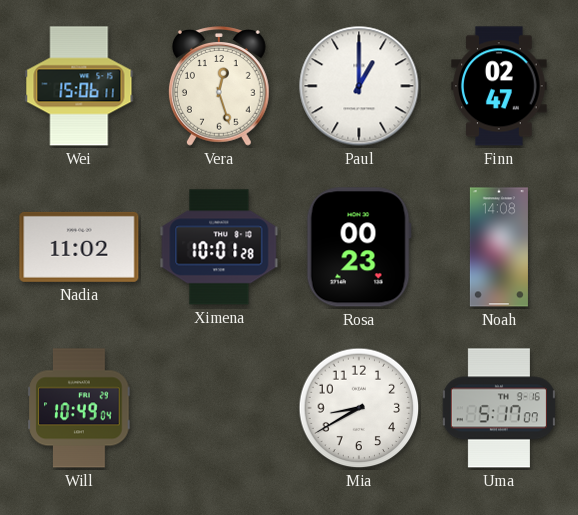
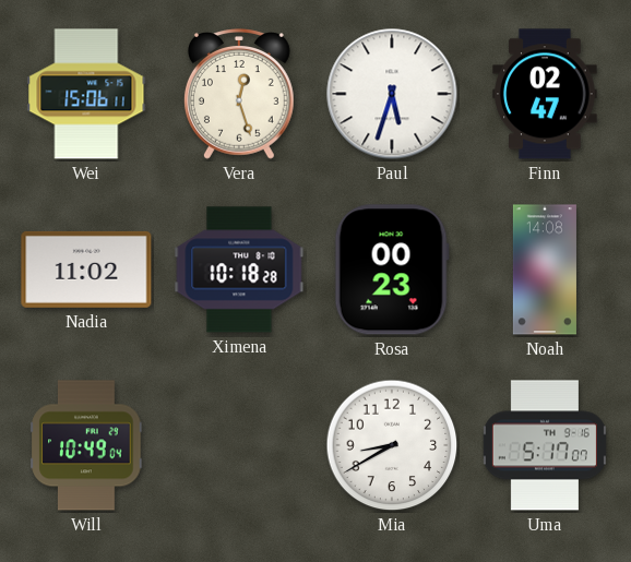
Paul: 1:00 -> 5:33
Ximena: 10:01 -> 10:18
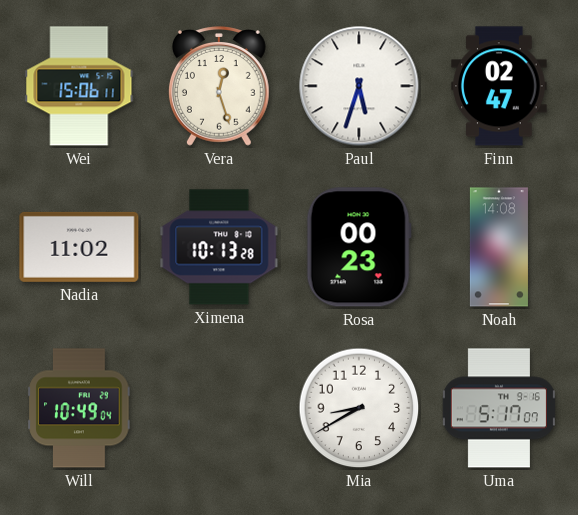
Ximena: 10:18 -> 10:13
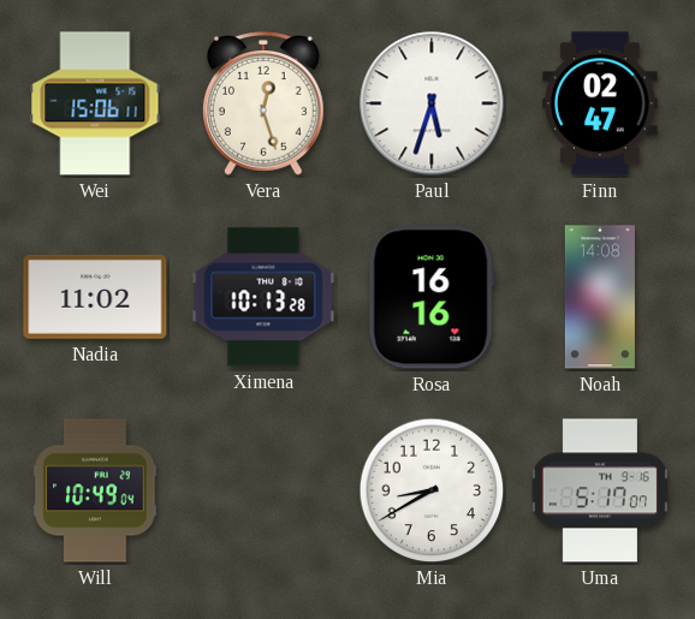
Rosa: 00:23 -> 16:16
